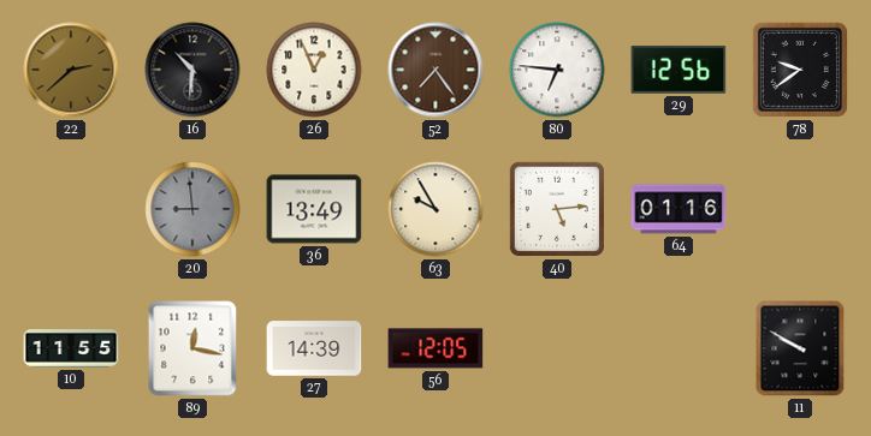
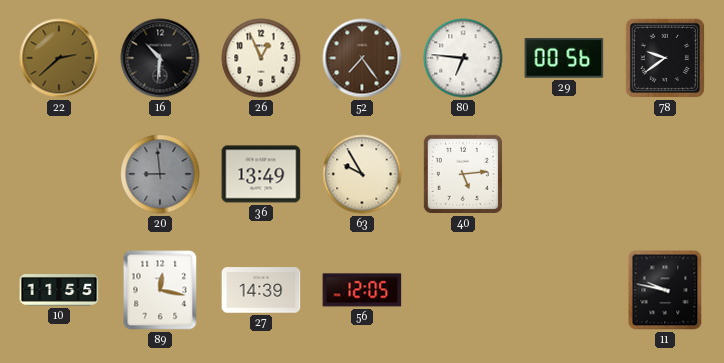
29: 12:56 -> 00:56
64: 01:16 -> none
11: 9:50 -> 9:47
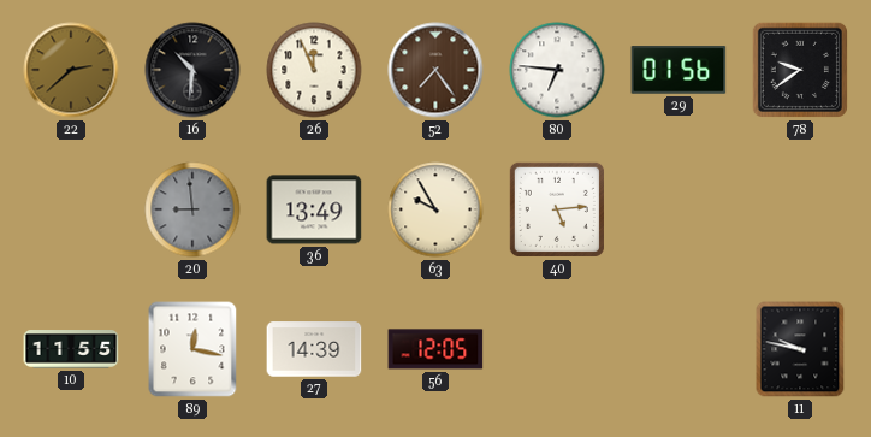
26: 12:56 -> 11:56
29: 00:56 -> 01:56
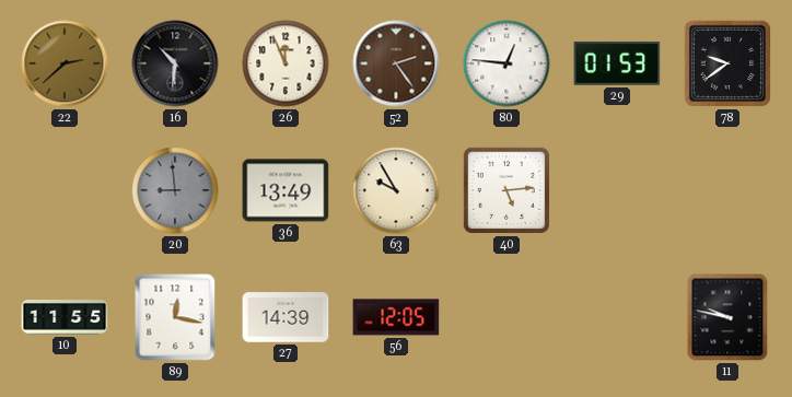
52: 7:24 -> 2:24
80: 6:46 -> 12:46
29: 01:56 -> 01:53
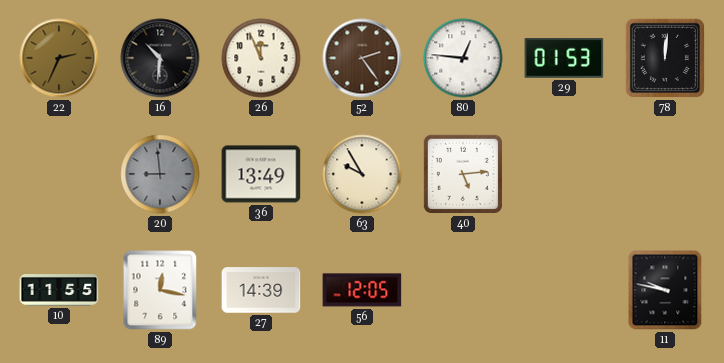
22: 2:38 -> 2:34
78: 9:39 -> 12:01
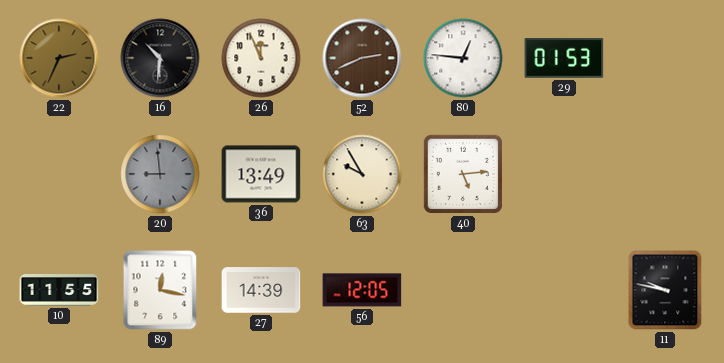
52: 2:24 -> 2:41
78: 12:01 -> none
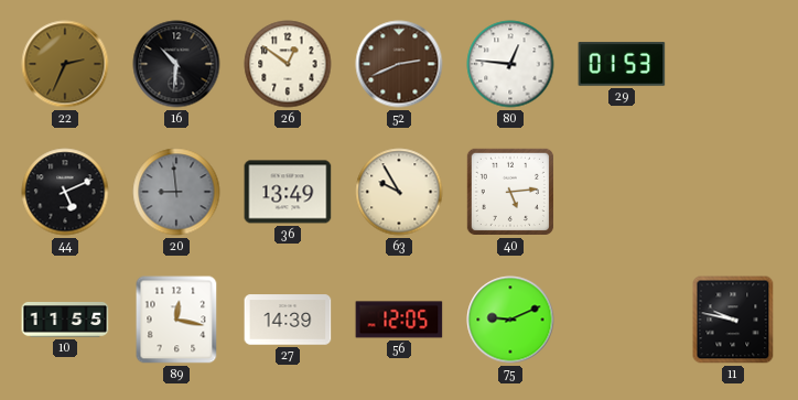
26: 11:56 -> 12:51
44: none -> 5:11
75: none -> 9:11
